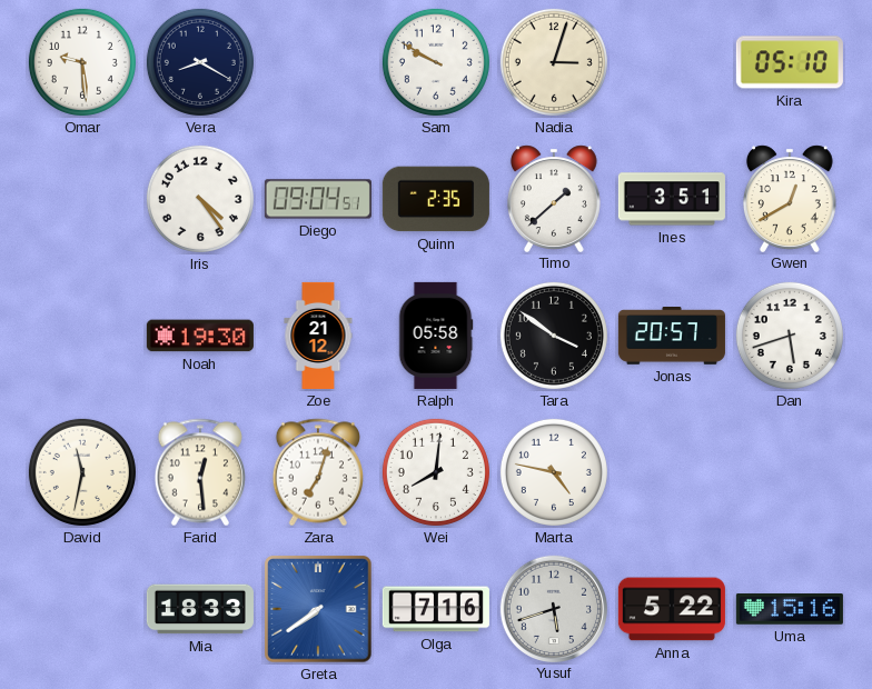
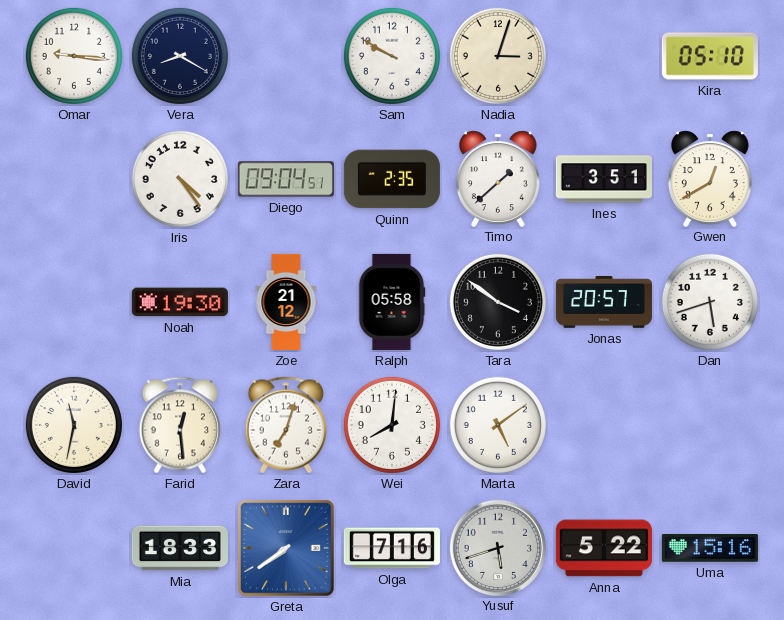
Omar: 9:29 -> 9:16
Marta: 4:47 -> 5:09
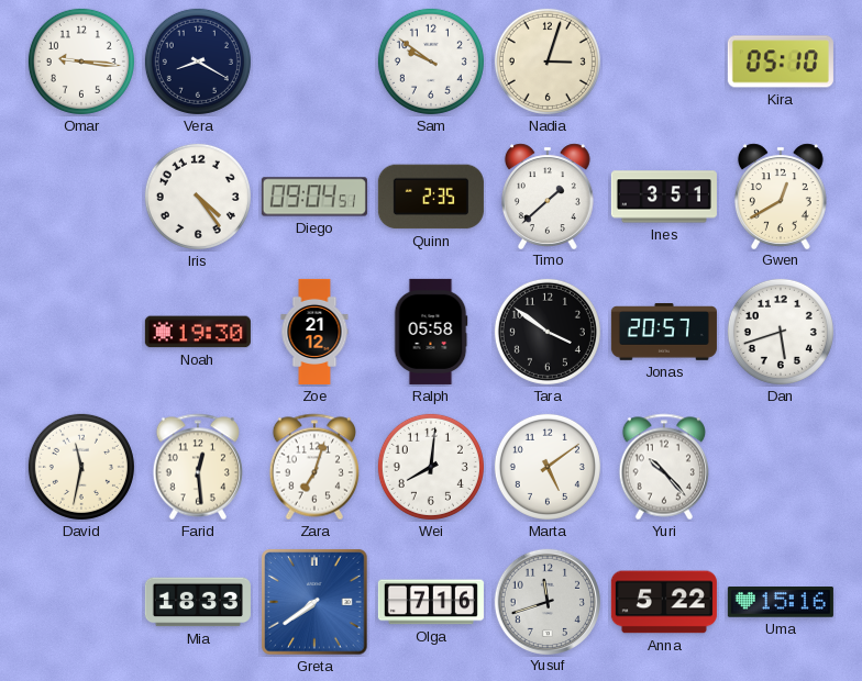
Sam: 9:50 -> 9:51
Yuri: none -> 10:23
Yusuf: 5:42 -> 11:42
